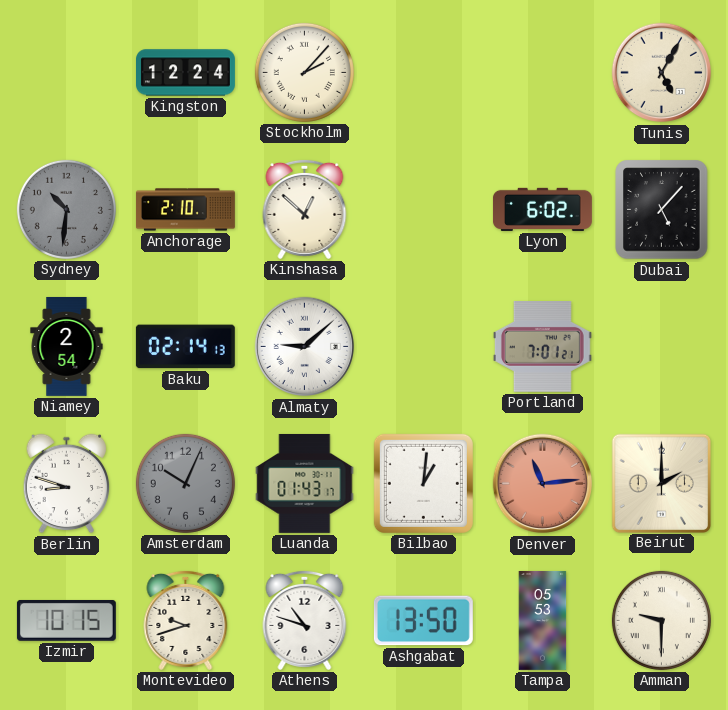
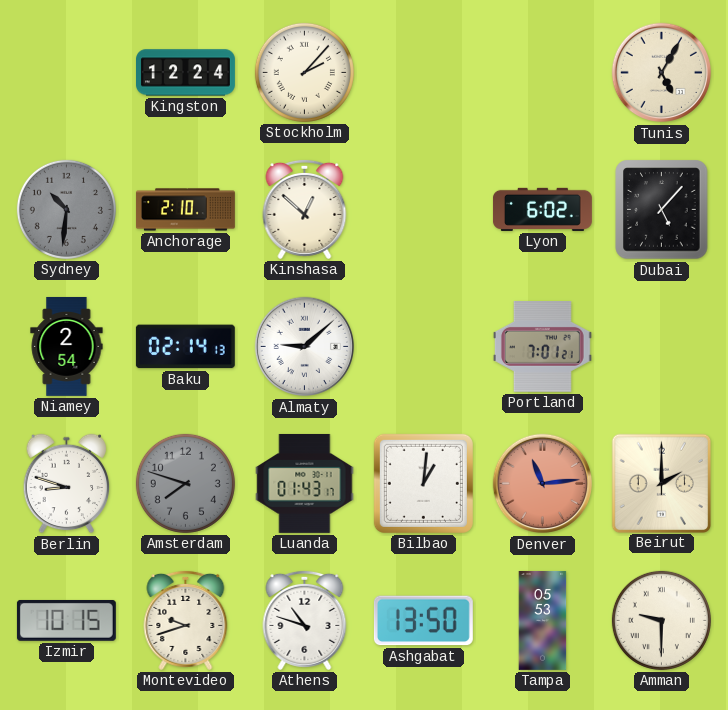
Amsterdam: 10:04 -> 7:48
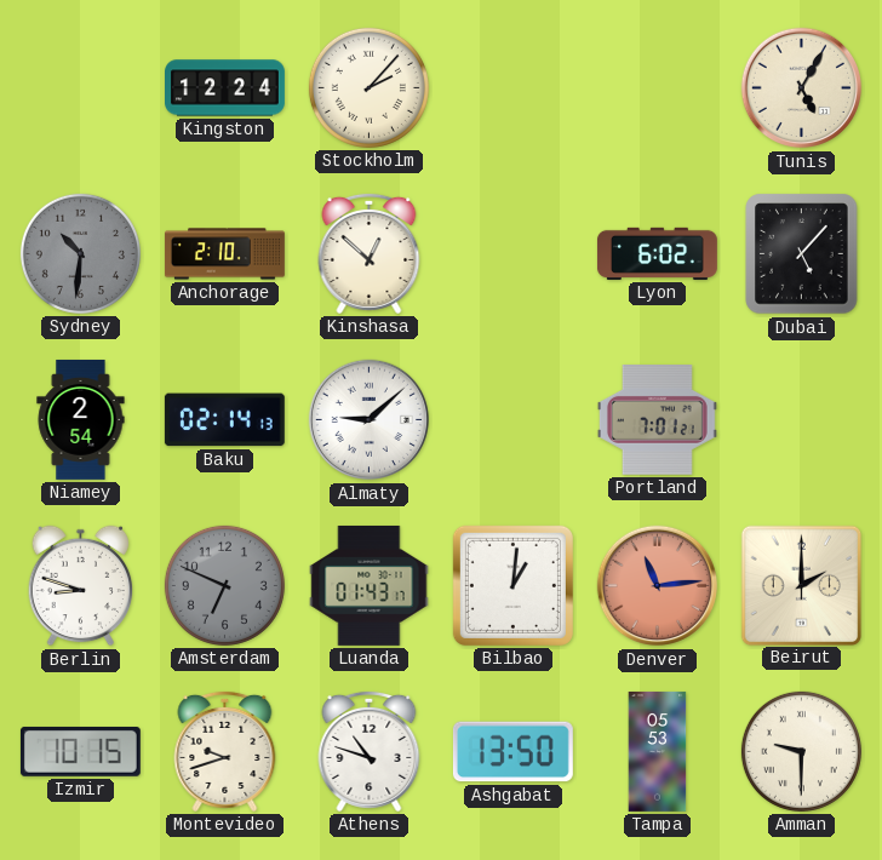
Amsterdam: 7:48 -> 6:49
